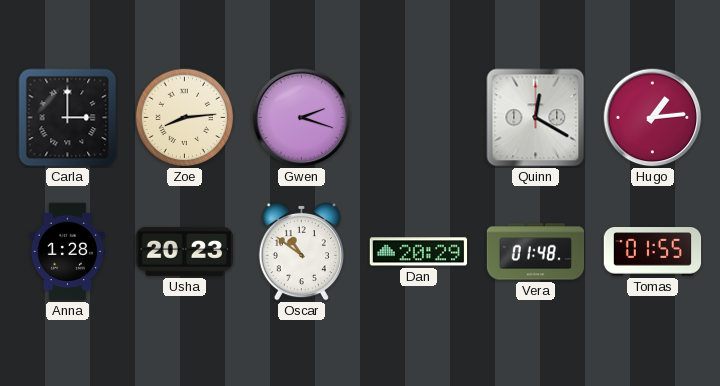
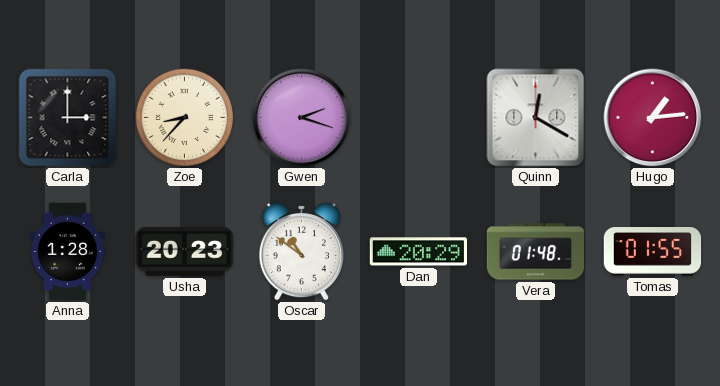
Zoe: 8:14 -> 8:37
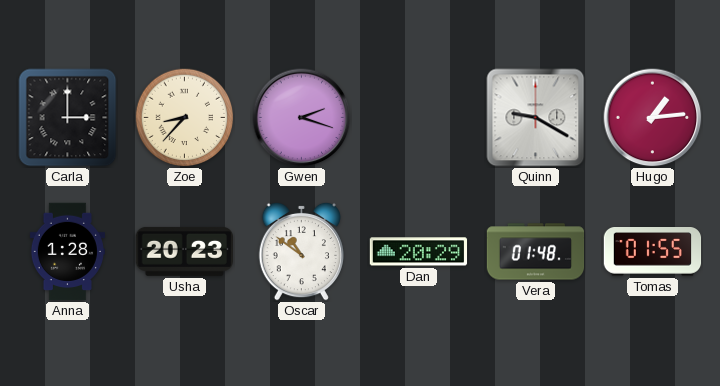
Quinn: 12:20 -> 9:20
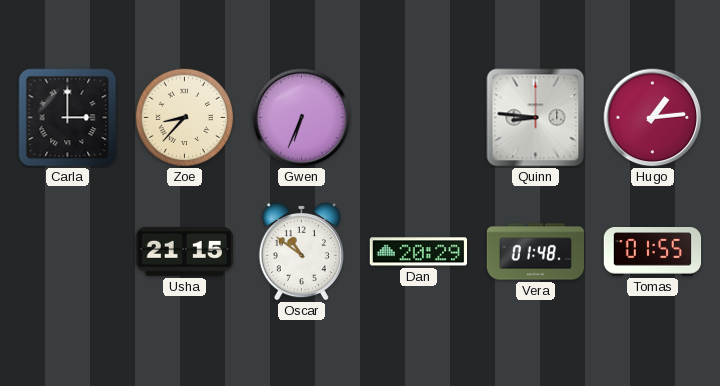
Gwen: 2:18 -> 6:34
Quinn: 9:20 -> 8:46
Anna: 1:28 -> none
Usha: 20:23 -> 21:15
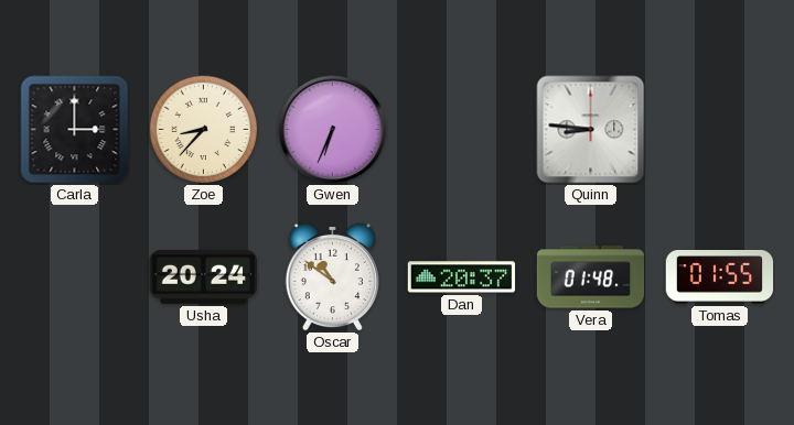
Hugo: 1:14 -> none
Usha: 21:15 -> 20:24
Dan: 20:29 -> 20:37
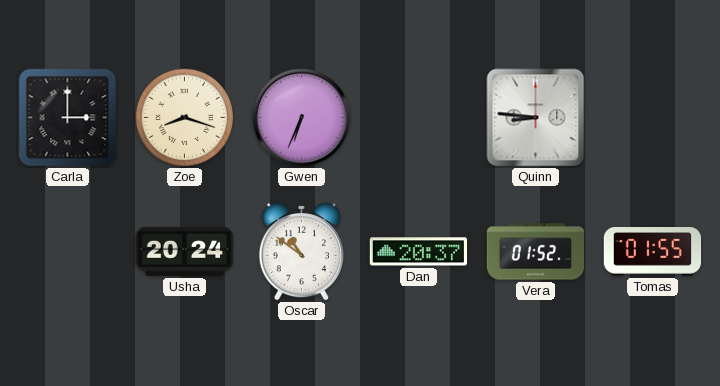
Zoe: 8:37 -> 8:18
Vera: 01:48 -> 01:52
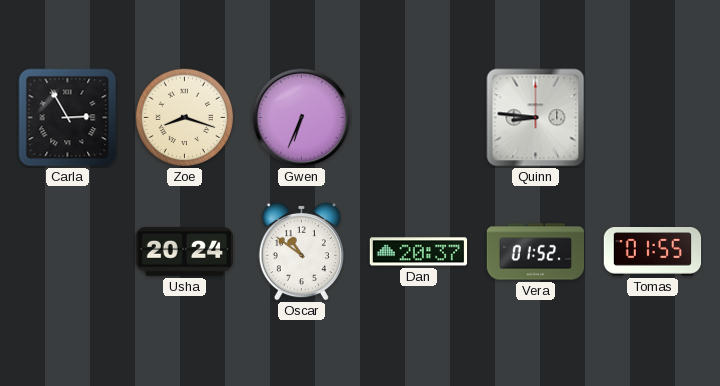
Carla: 3:00 -> 2:55
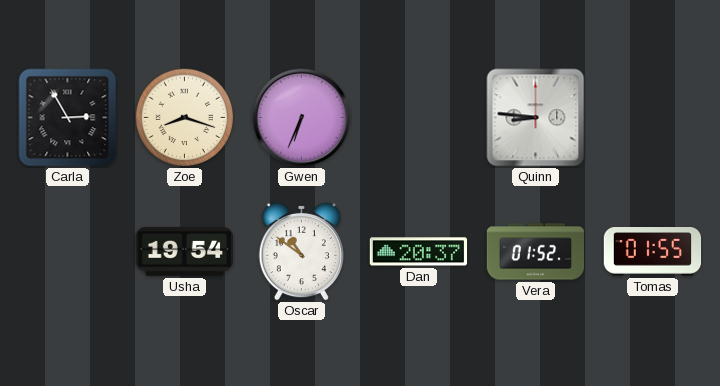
Usha: 20:24 -> 19:54
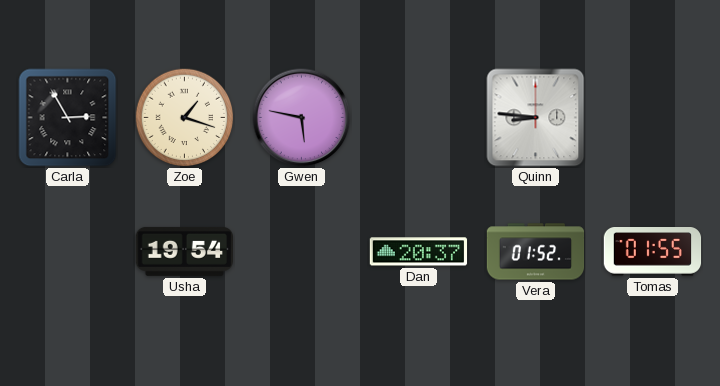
Zoe: 8:18 -> 1:18
Gwen: 6:34 -> 5:47
Oscar: 10:51 -> none
